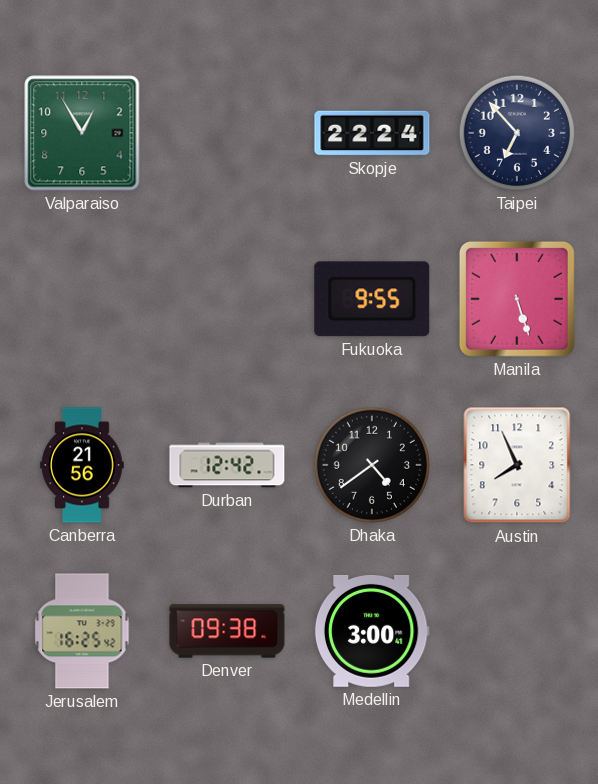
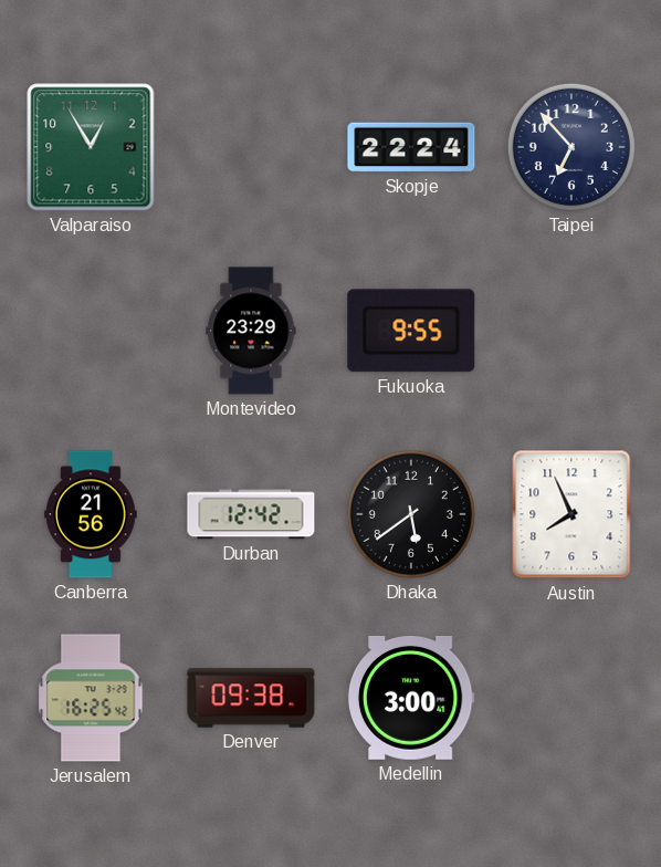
Montevideo: none -> 23:29
Manila: 5:27 -> none
Dhaka: 4:39 -> 5:39
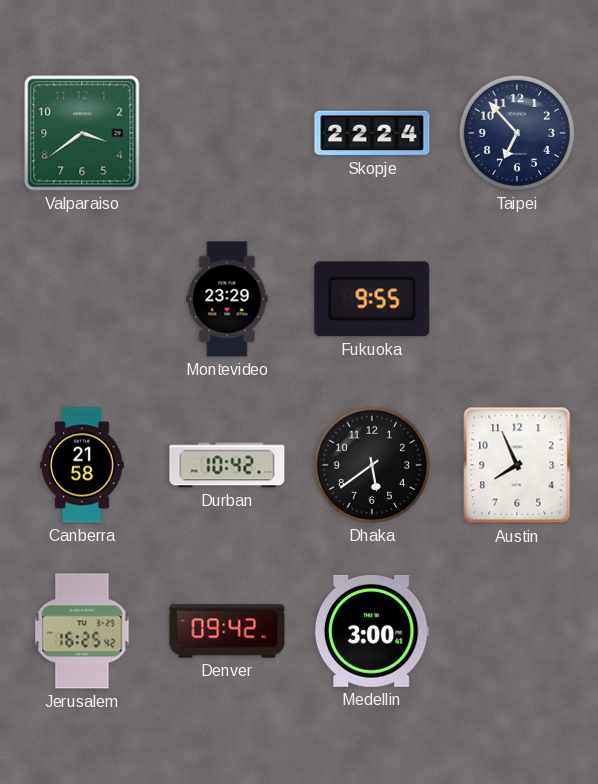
Valparaiso: 12:55 -> 3:39
Canberra: 21:56 -> 21:58
Durban: 12:42 -> 10:42
Denver: 09:38 -> 09:42
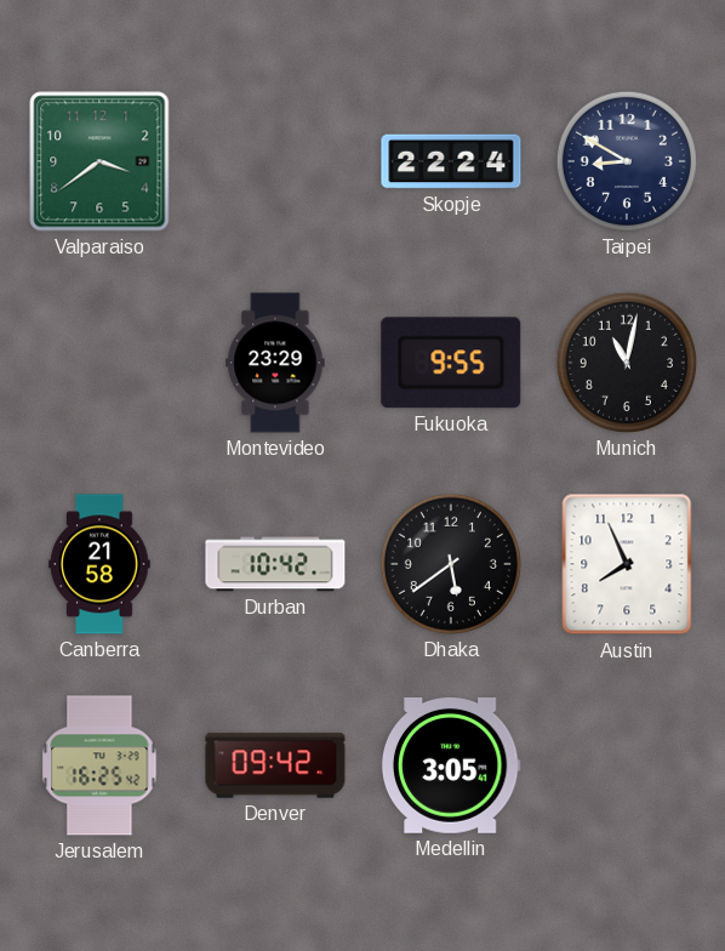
Taipei: 6:53 -> 8:50
Munich: none -> 11:02
Medellin: 3:00 -> 3:05
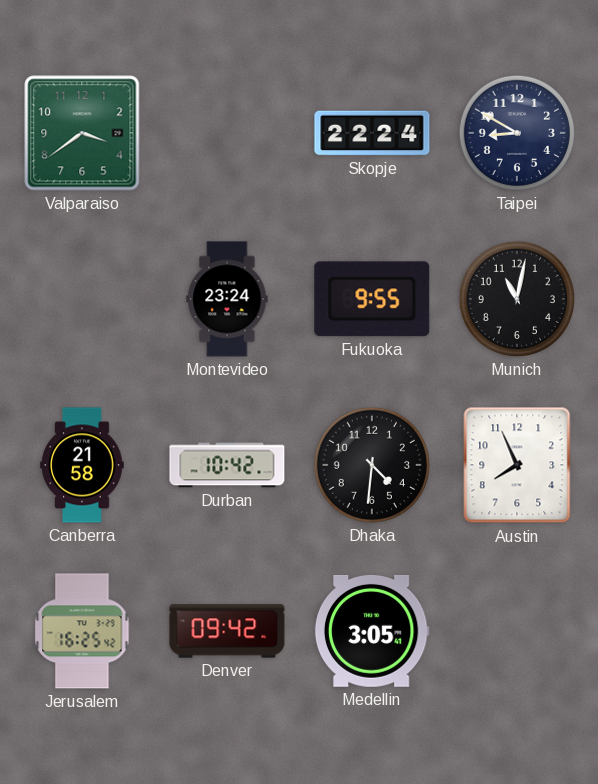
Montevideo: 23:29 -> 23:24
Dhaka: 5:39 -> 4:31
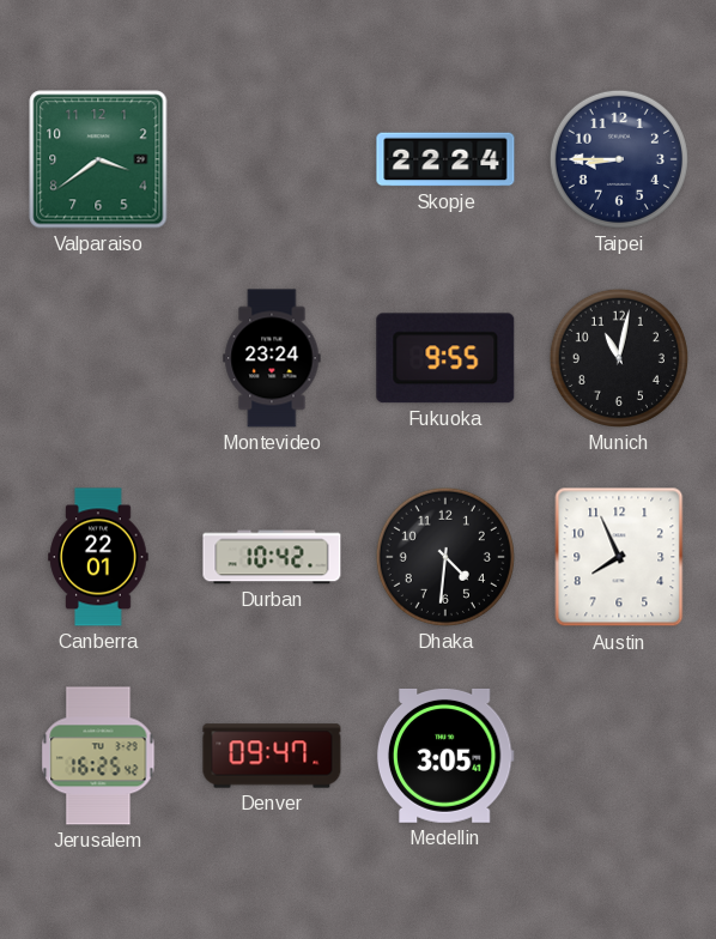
Taipei: 8:50 -> 8:45
Canberra: 21:58 -> 22:01
Denver: 09:42 -> 09:47
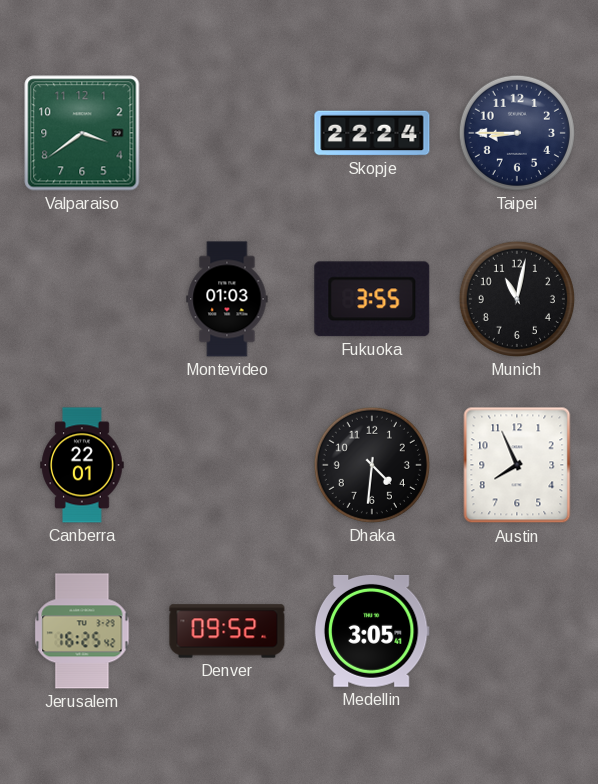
Montevideo: 23:24 -> 01:03
Fukuoka: 9:55 -> 3:55
Durban: 10:42 -> none
Denver: 09:47 -> 09:52
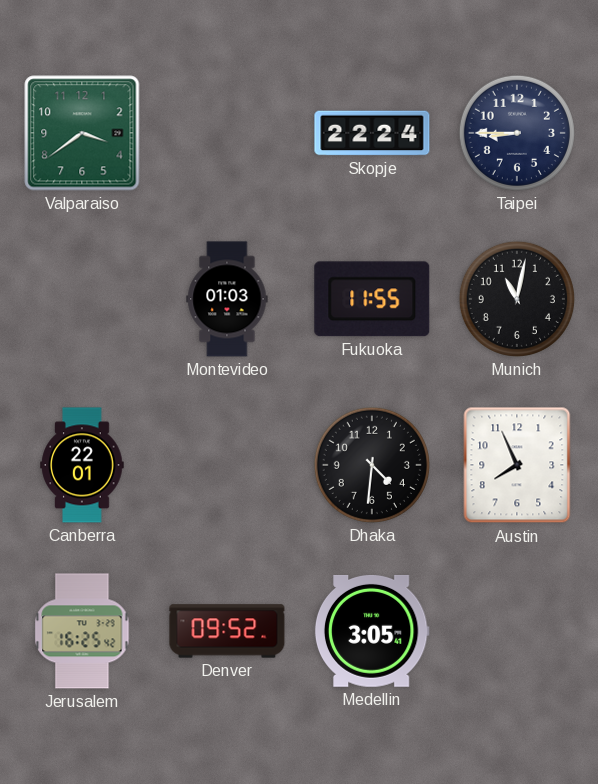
Fukuoka: 3:55 -> 11:55
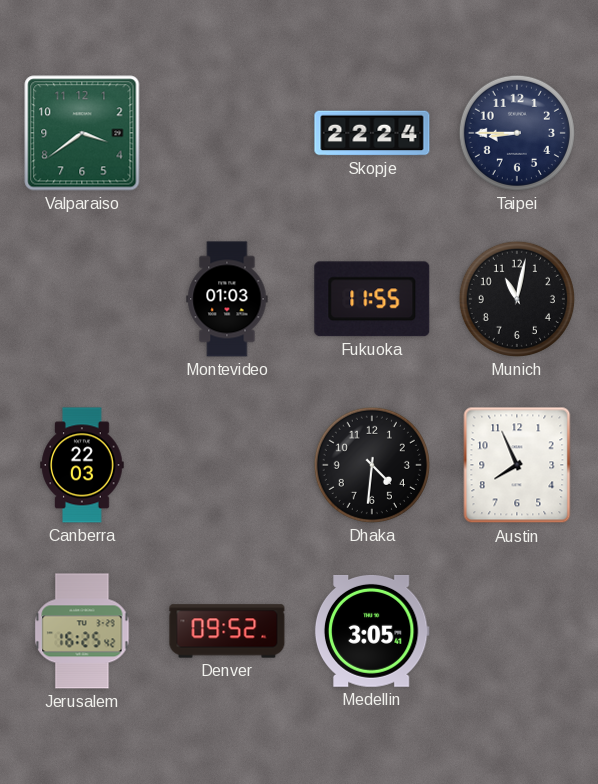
Canberra: 22:01 -> 22:03
